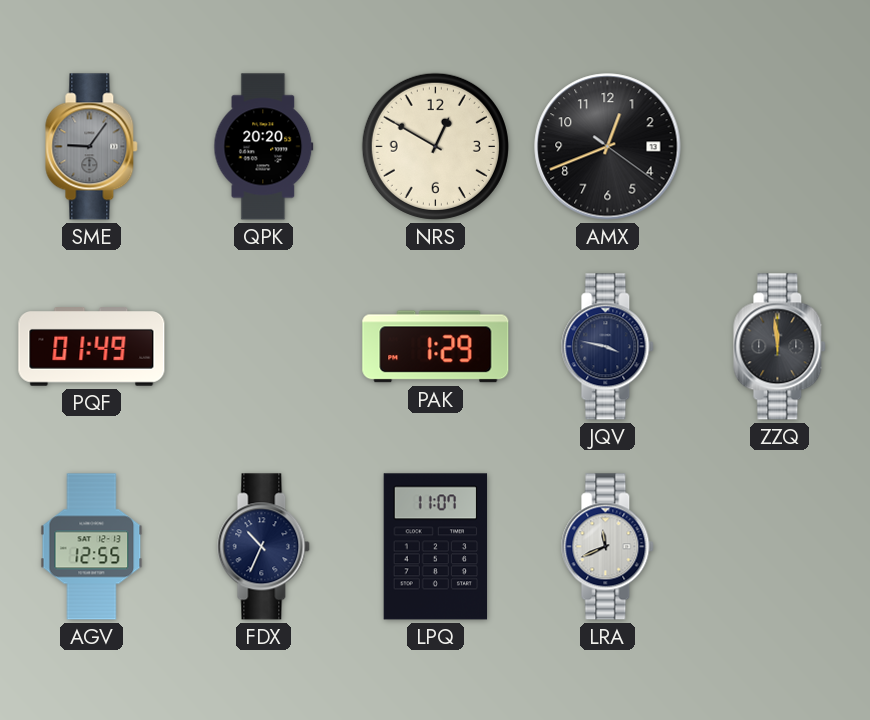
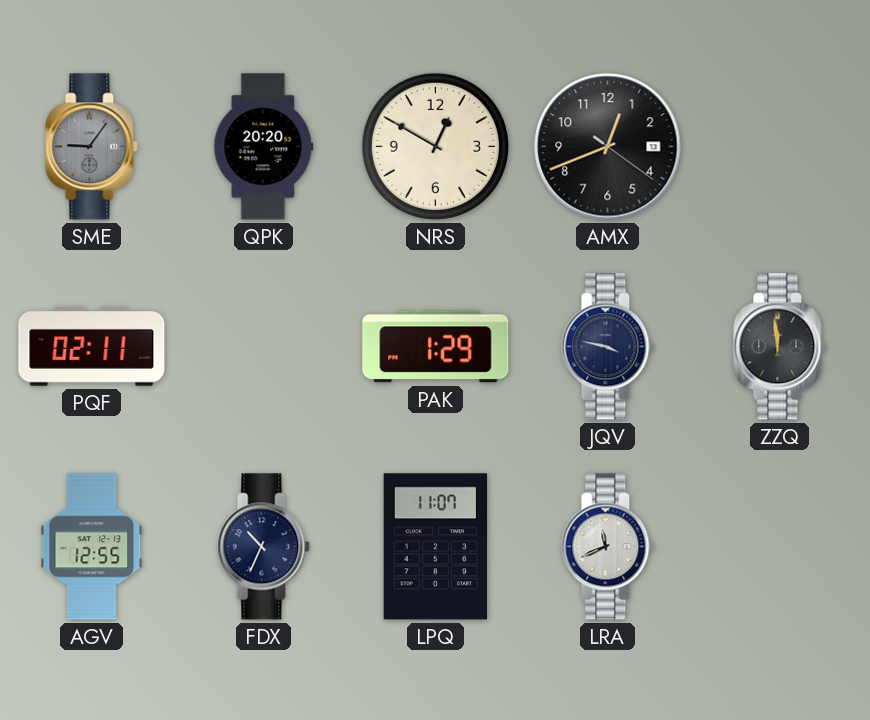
PQF: 01:49 -> 02:11
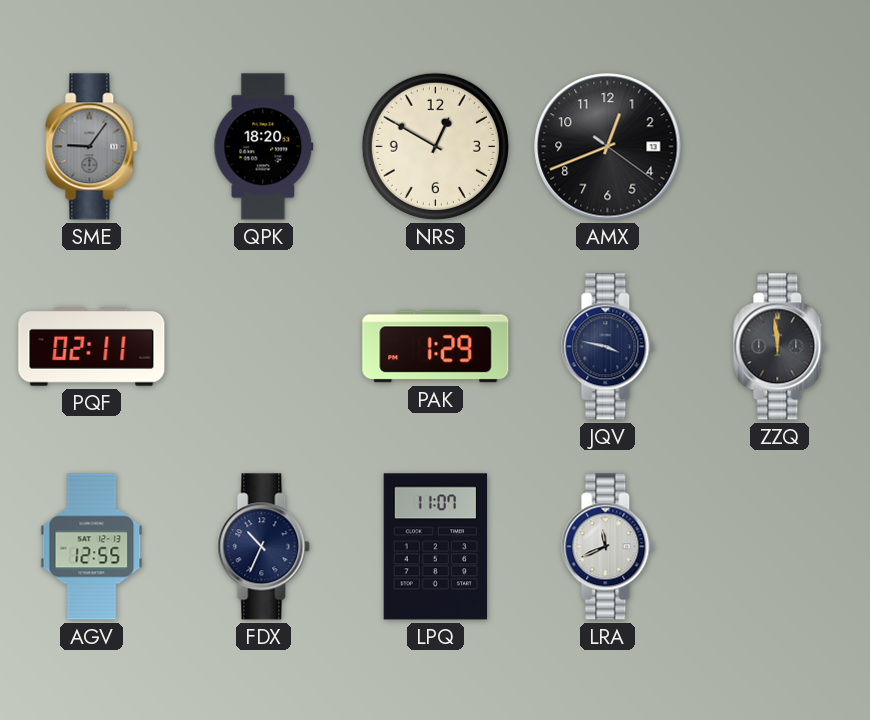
QPK: 20:20 -> 18:20
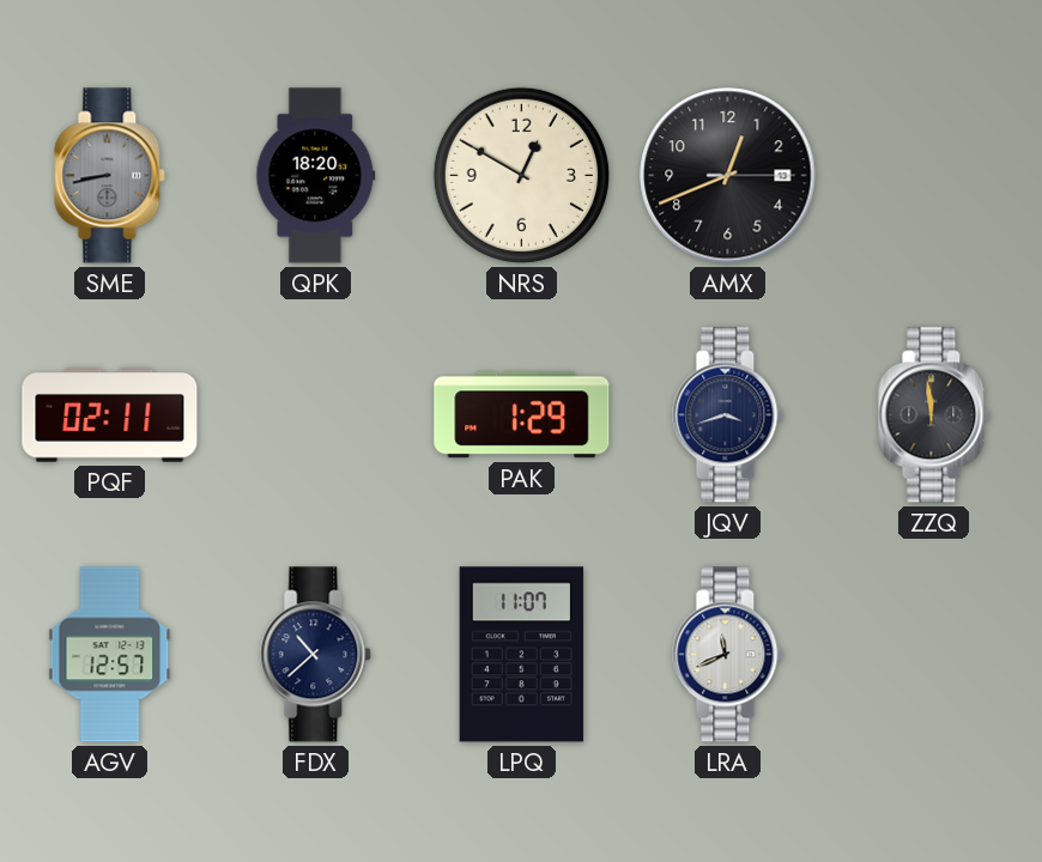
SME: 9:06 -> 8:43
AMX: 12:41:21 -> 12:41:15
JQV: 3:47 -> 3:42
AGV: 12:55 -> 12:57
FDX: 10:34 -> 10:38
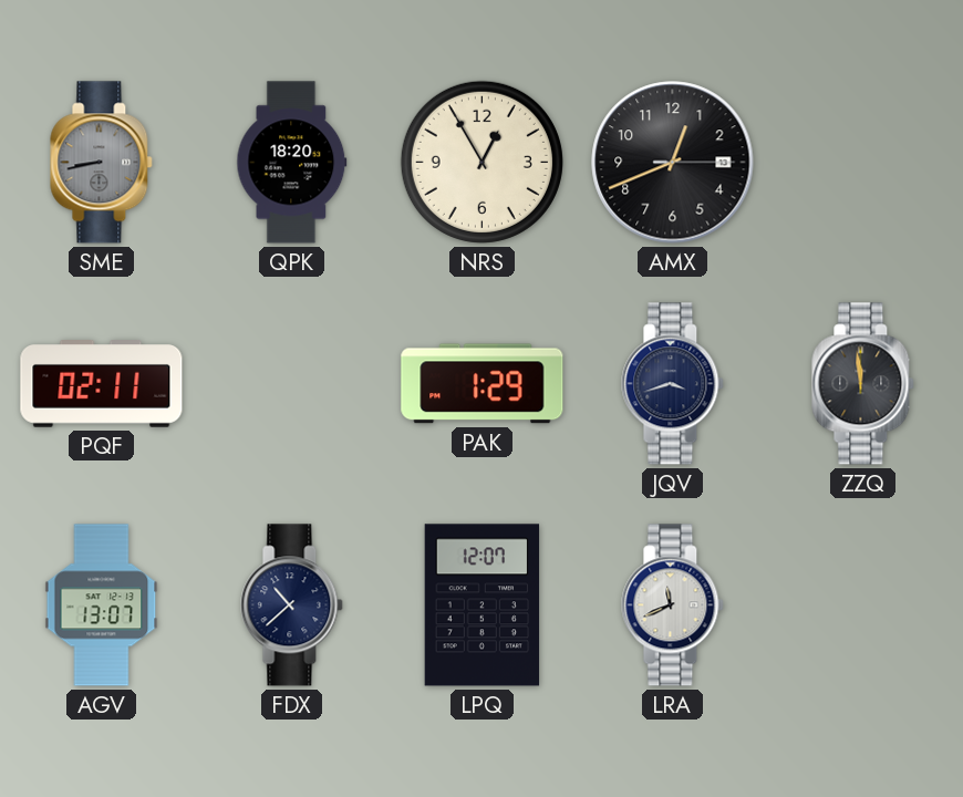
NRS: 12:50 -> 12:55
AGV: 12:57 -> 13:07
LPQ: 11:07 -> 12:07
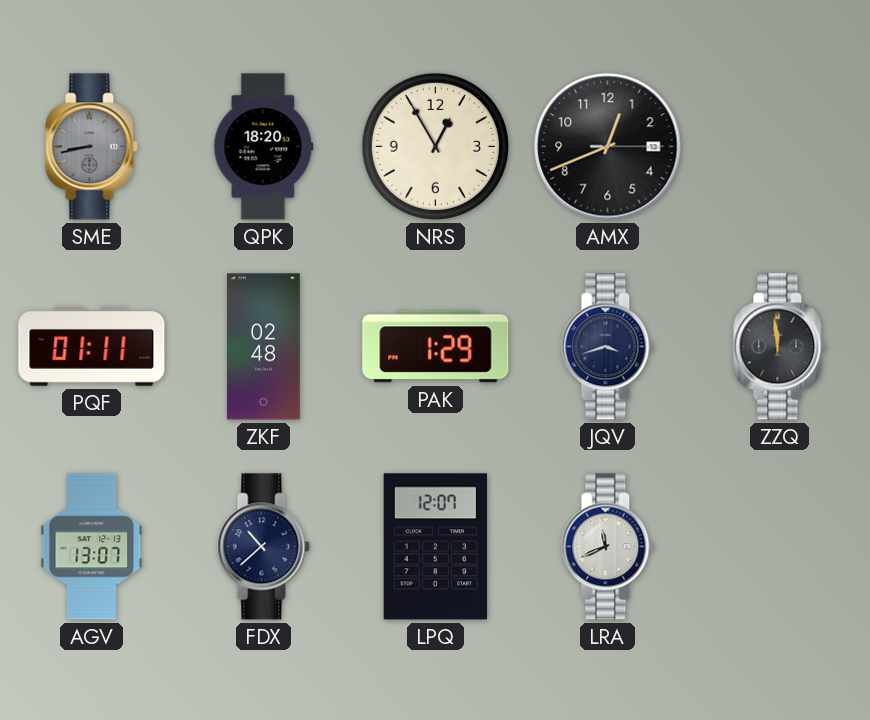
PQF: 02:11 -> 01:11
ZKF: none -> 02:48
